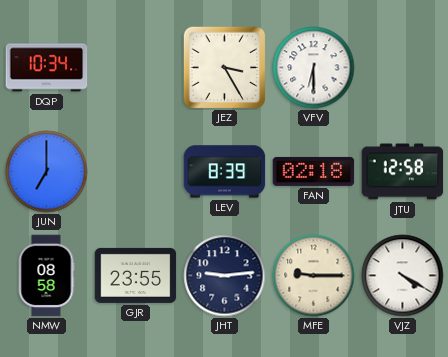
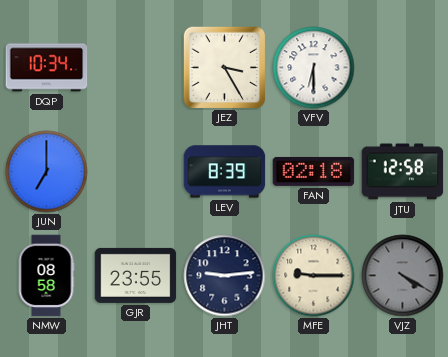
VJZ dial: white -> grey
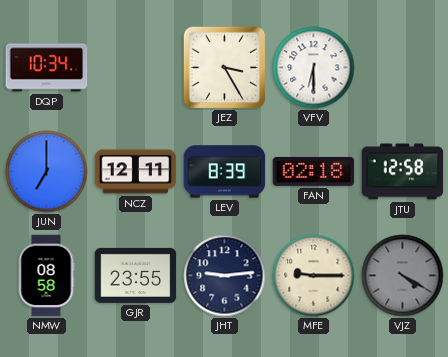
NCZ: none -> 12:11
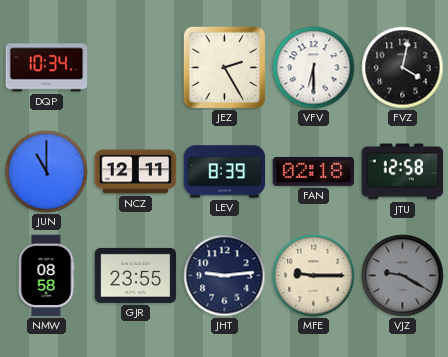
JEZ: 3:25 -> 2:25
FVZ: none -> 4:02
JUN: 7:00 -> 11:00
VJZ: 4:20 -> 9:20
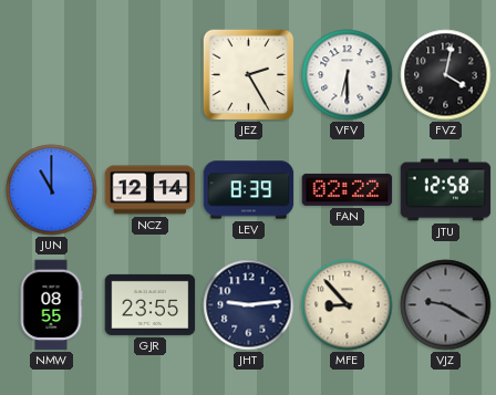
DQP: 10:34 -> none
NCZ: 12:11 -> 12:14
FAN: 02:18 -> 02:22
NMW: 08:58 -> 08:55
MFE: 9:15 -> 8:53
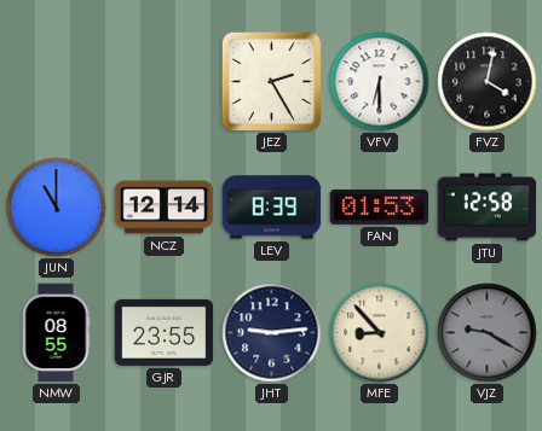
FAN: 02:22 -> 01:53
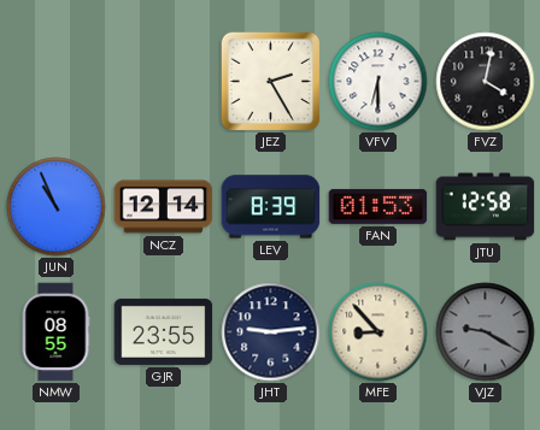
JUN: 11:00 -> 10:56
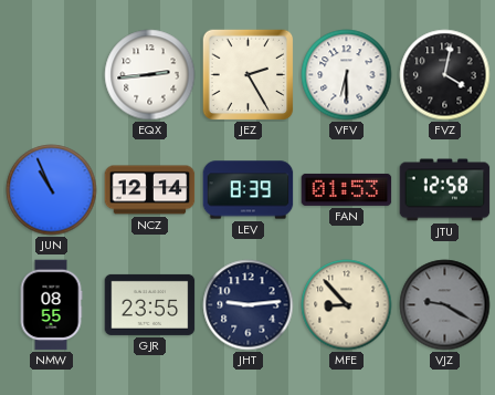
EQX: none -> 2:44
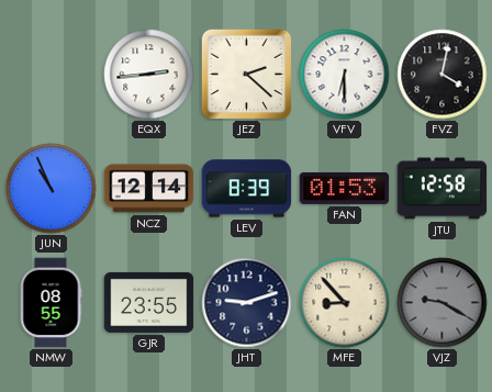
JEZ: 2:25 -> 2:22
JHT: 9:14 -> 9:12
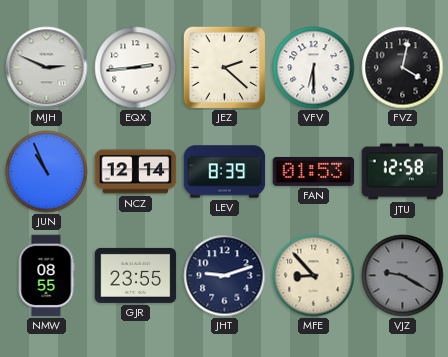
MJH: none -> 2:49
